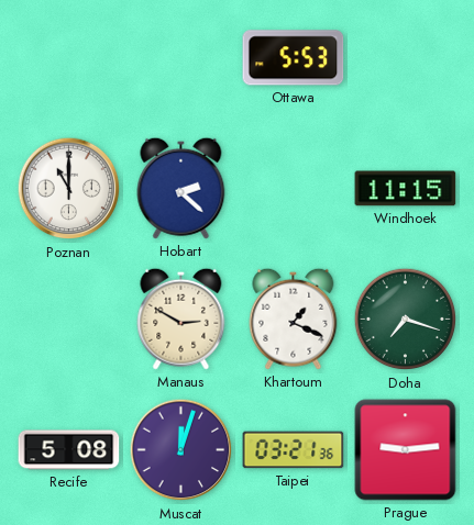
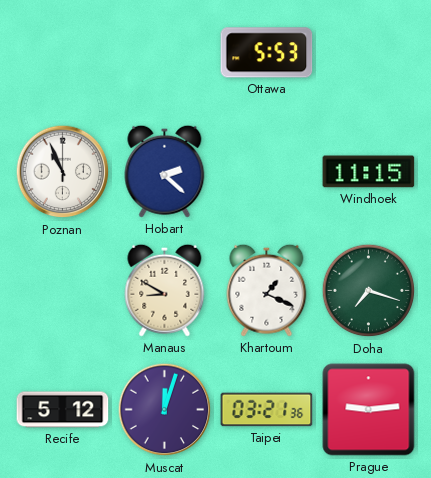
Poznan: 11:00 -> 10:56
Manaus: 2:50 -> 8:50
Recife: 5:08 -> 5:12
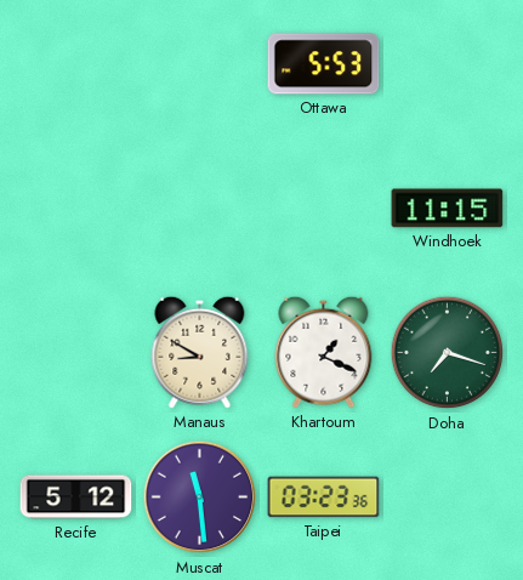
Poznan: 10:56 -> none
Hobart: 2:22 -> none
Muscat: 12:03 -> 11:29
Taipei: 03:21 -> 03:23
Prague: 9:14 -> none
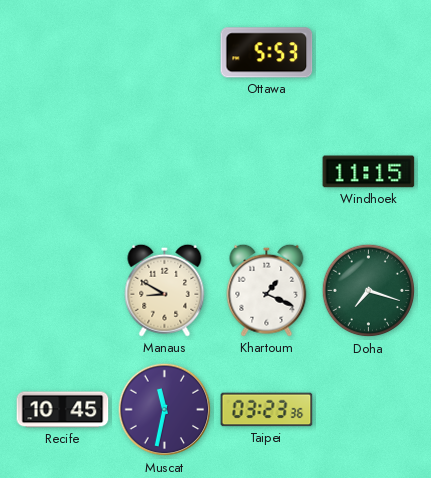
Recife: 5:12 -> 10:45
Muscat: 11:29 -> 11:32
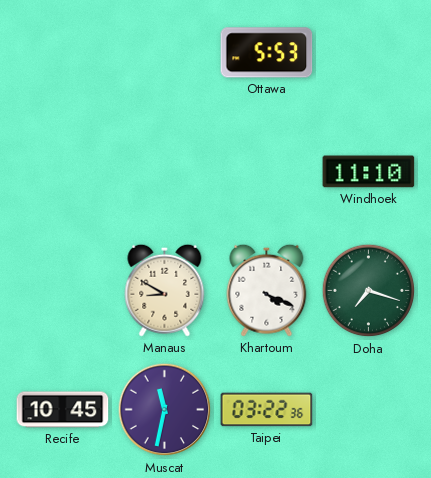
Windhoek: 11:15 -> 11:10
Khartoum: 1:19 -> 4:19
Taipei: 03:23 -> 03:22
